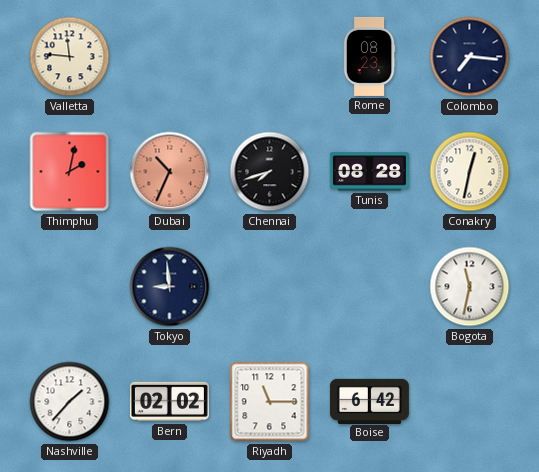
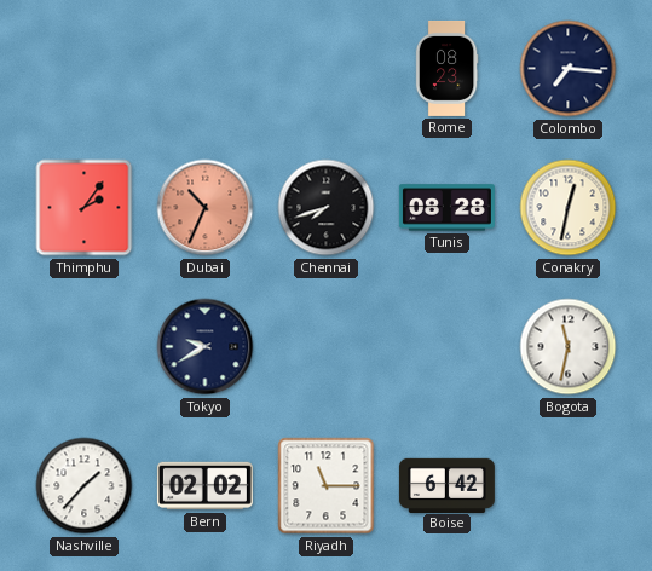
Valletta: 11:46 -> none
Thimphu: 2:02 -> 2:06
Tokyo: 8:59 -> 9:40
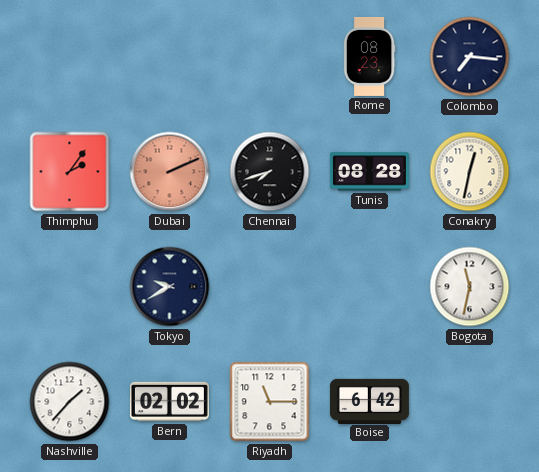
Dubai: 10:34 -> 2:11
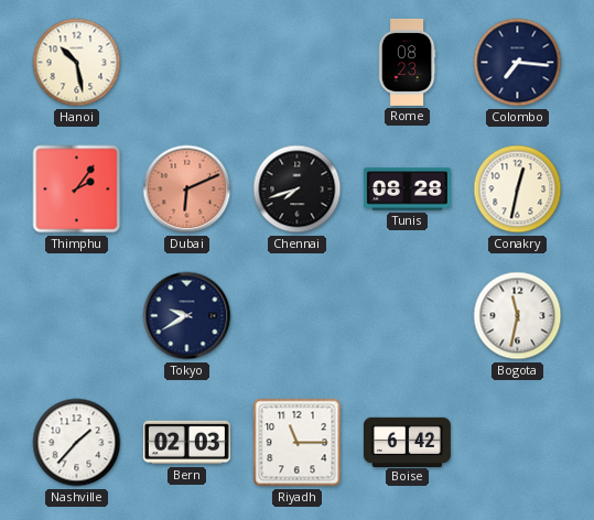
Hanoi: none -> 10:28
Dubai: 2:11 -> 6:11
Bern: 02:02 -> 02:03
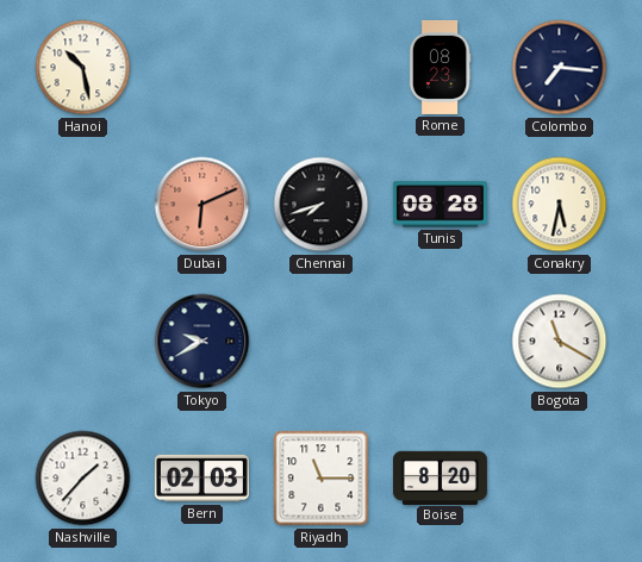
Thimphu: 2:06 -> none
Conakry: 12:32 -> 5:32
Bogota: 11:32 -> 11:20
Boise: 6:42 -> 8:20
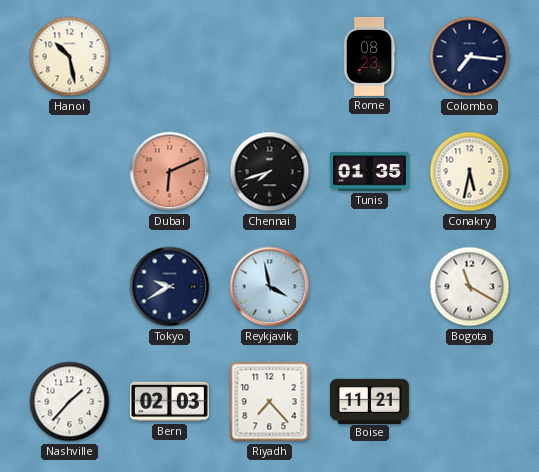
Tunis: 08:28 -> 01:35
Reykjavik: none -> 3:58
Riyadh: 11:15 -> 7:23
Boise: 8:20 -> 11:21
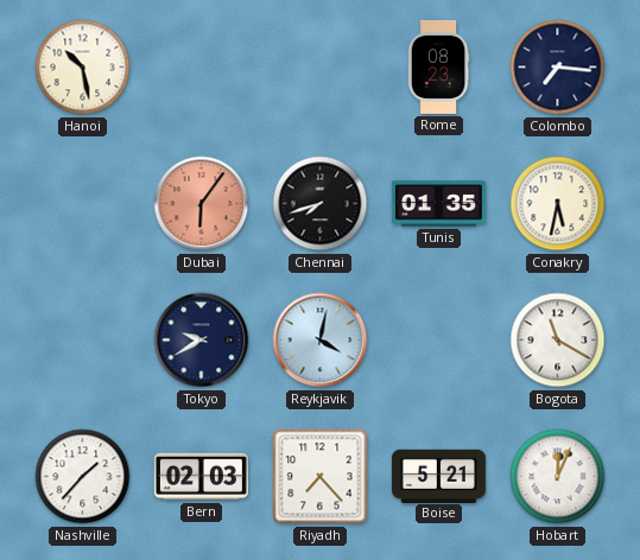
Dubai: 6:11 -> 6:06
Reykjavik: 3:58 -> 4:02
Boise: 11:21 -> 5:21
Hobart: none -> 12:04
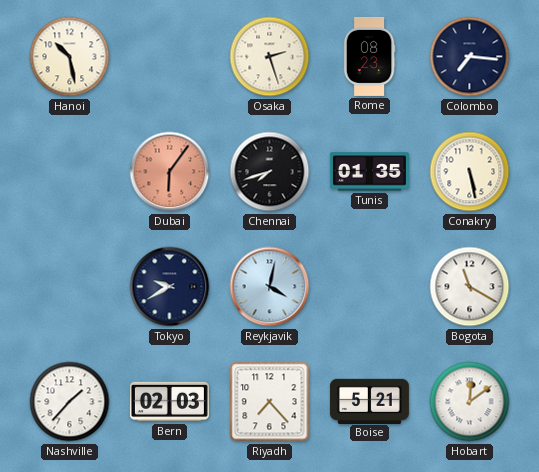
Osaka: none -> 2:27
Conakry: 5:32 -> 5:28
Hobart: 12:04 -> 12:09
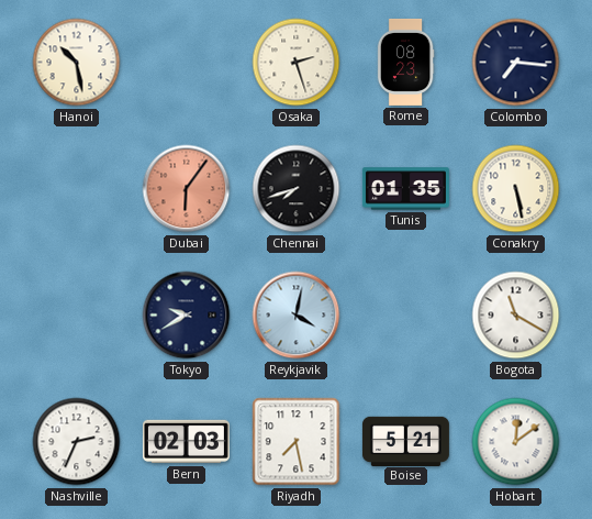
Nashville: 1:37 -> 2:34
Riyadh: 7:23 -> 7:28
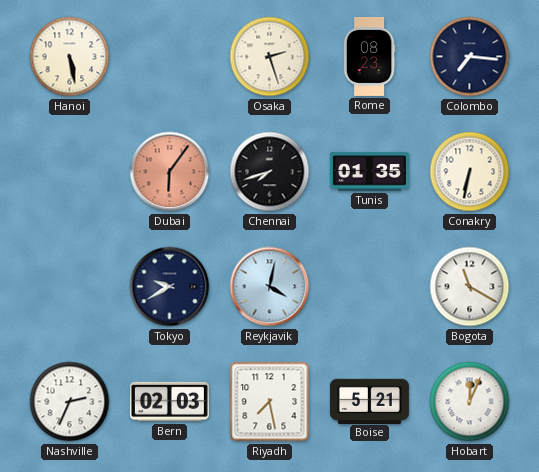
Hanoi: 10:28 -> 5:28
Conakry: 5:28 -> 6:32
Hobart: 12:09 -> 12:04
